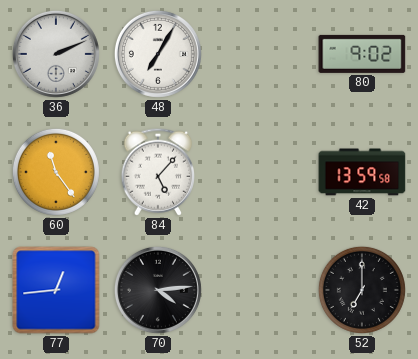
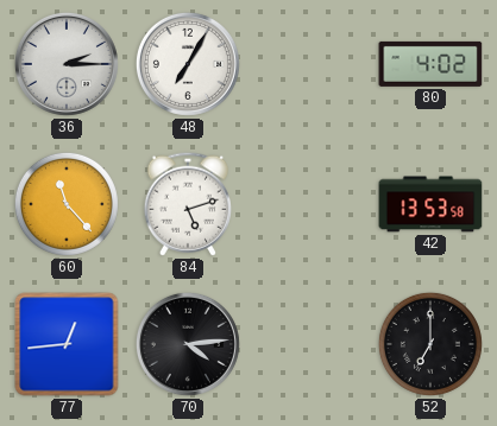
36: 2:11 -> 2:15
80: 9:02 -> 4:02
60: 11:24 -> 11:23
84: 5:07 -> 5:12
42: 13:59 -> 13:53
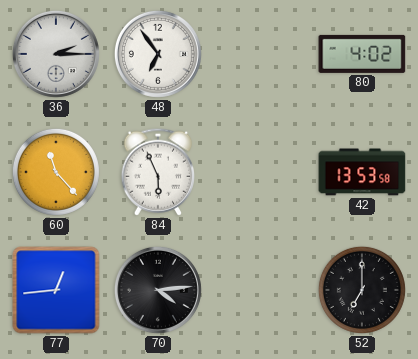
48: 7:05 -> 6:54
84: 5:12 -> 5:56
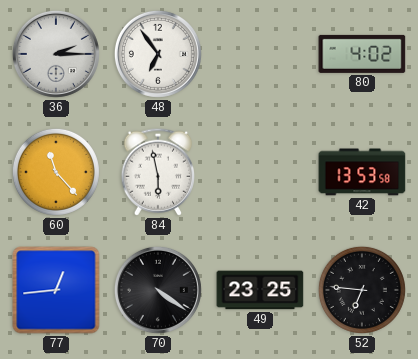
84: 5:56 -> 5:58
70: 4:14 -> 4:21
49: none -> 23:25
52: 7:00 -> 6:46
